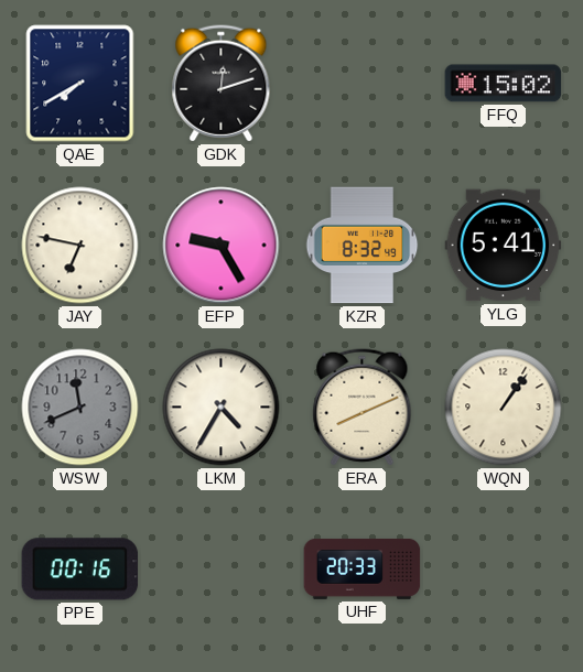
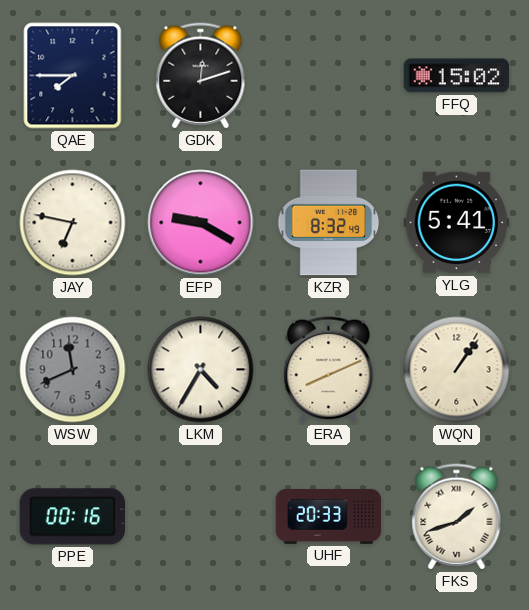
QAE: 7:40 -> 7:45
EFP: 9:25 -> 9:20
FKS: none -> 1:42
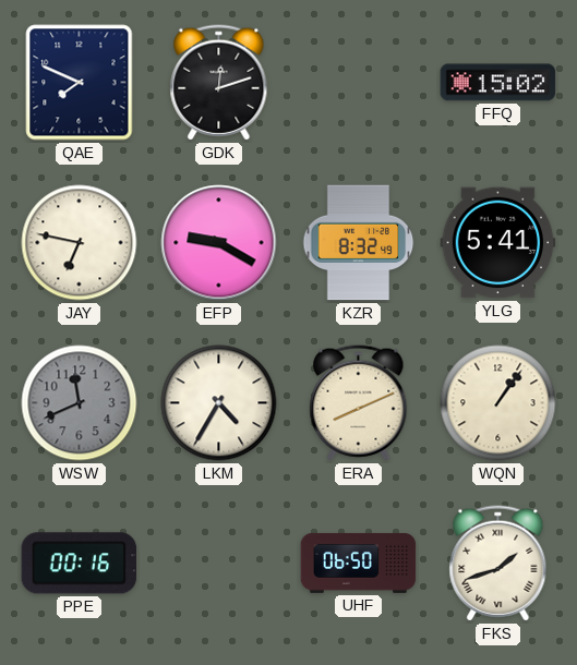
QAE: 7:45 -> 7:49
UHF: 20:33 -> 06:50
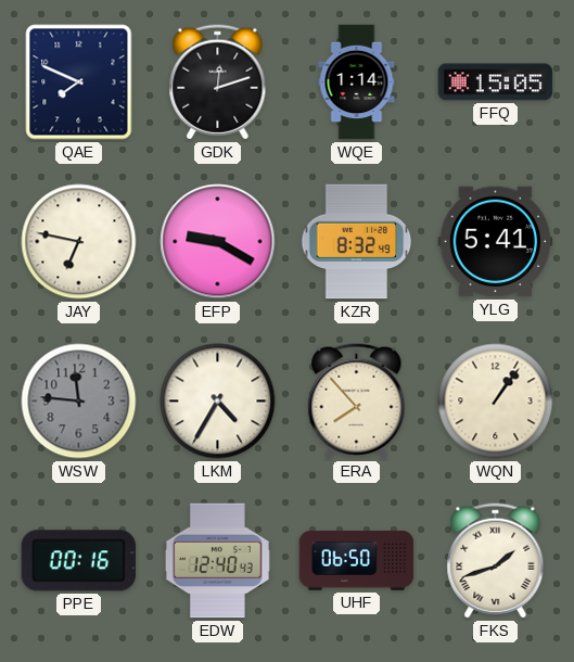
WQE: none -> 1:14
FFQ: 15:02 -> 15:05
WSW: 11:41 -> 11:46
ERA: 8:11 -> 7:53
EDW: none -> 12:40
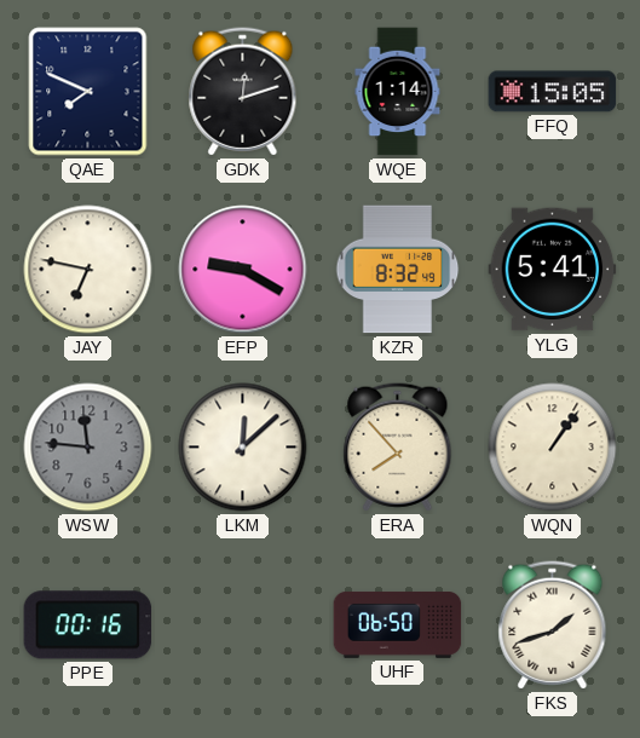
LKM: 4:35 -> 12:08
EDW: 12:40 -> none
